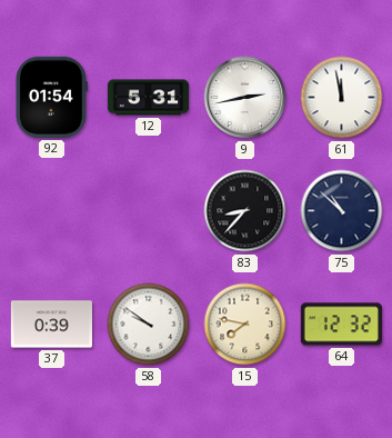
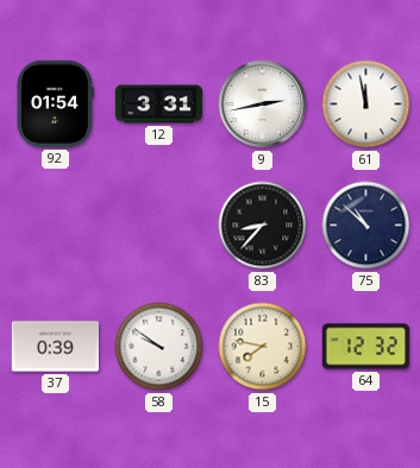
12: 5:31 -> 3:31
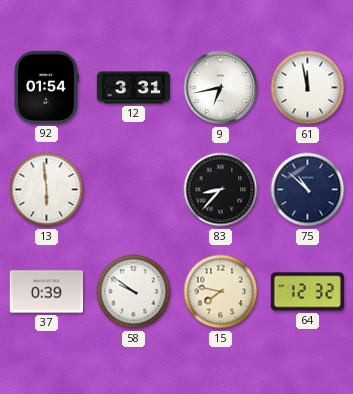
9: 2:43 -> 6:43
13: none -> 5:59
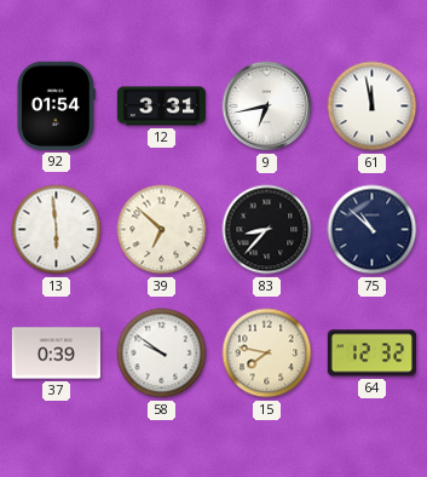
39: none -> 6:52
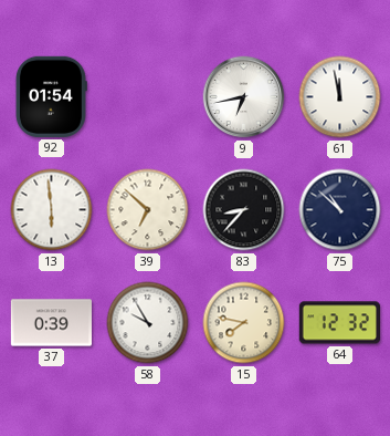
12: 3:31 -> none
58: 9:51 -> 9:55
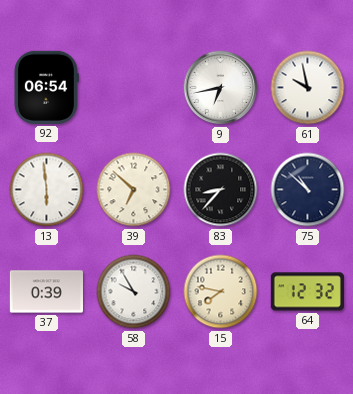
92: 01:54 -> 06:54
61: 11:58 -> 9:58
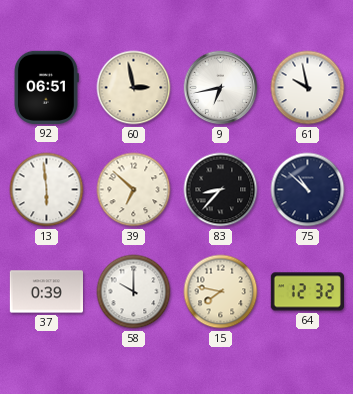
92: 06:54 -> 06:51
60: none -> 2:58
58: 9:55 -> 10:00
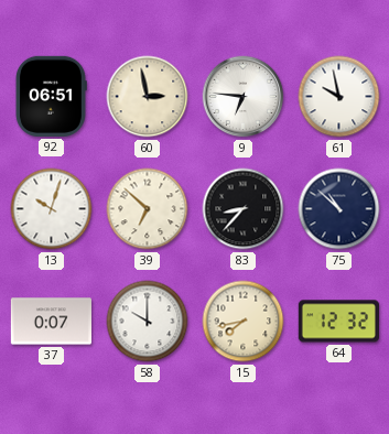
9: 6:43 -> 6:46
13: 5:59 -> 10:03
37: 0:39 -> 0:07
15: 7:47 -> 7:43
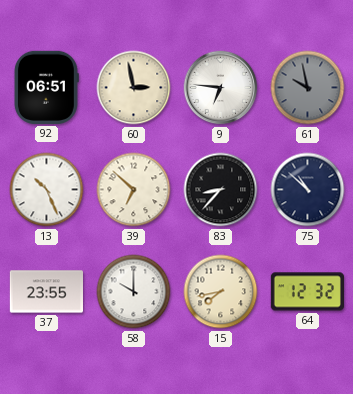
61 dial: white -> grey
13: 10:03 -> 10:26
37: 0:07 -> 23:55
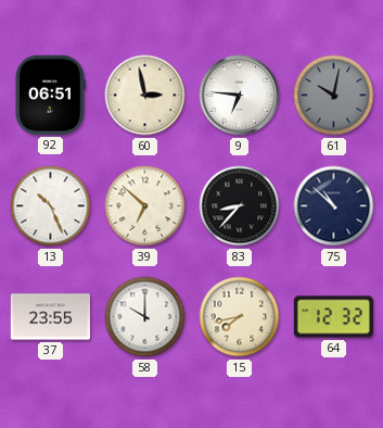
61: 9:58 -> 10:02
